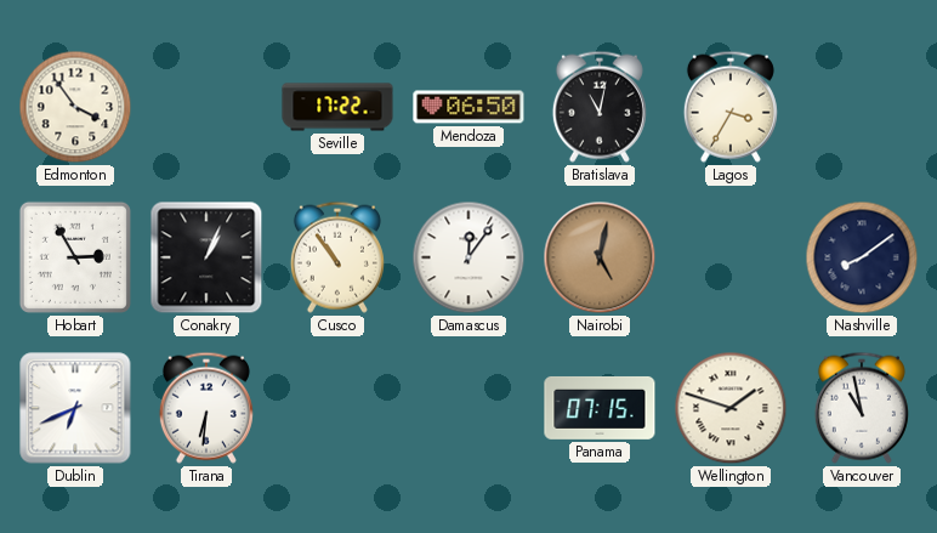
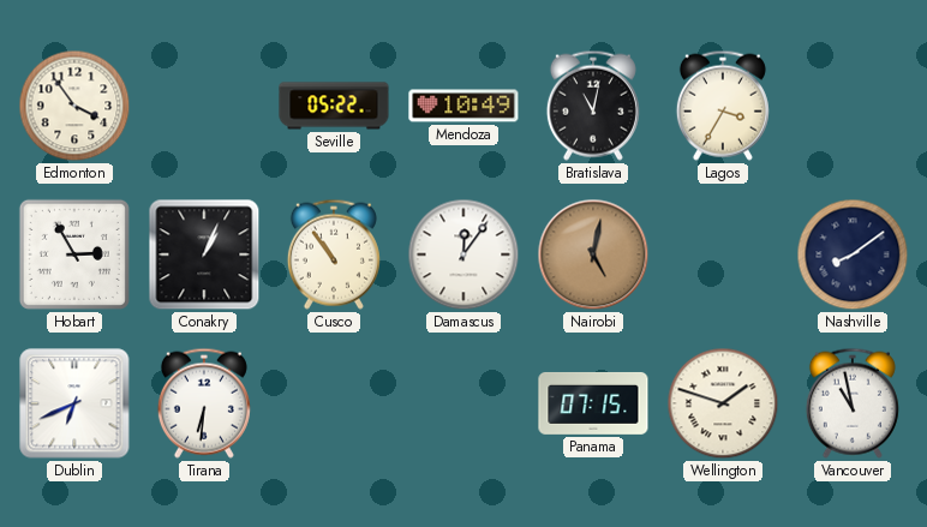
Seville: 17:22 -> 05:22
Mendoza: 06:50 -> 10:49
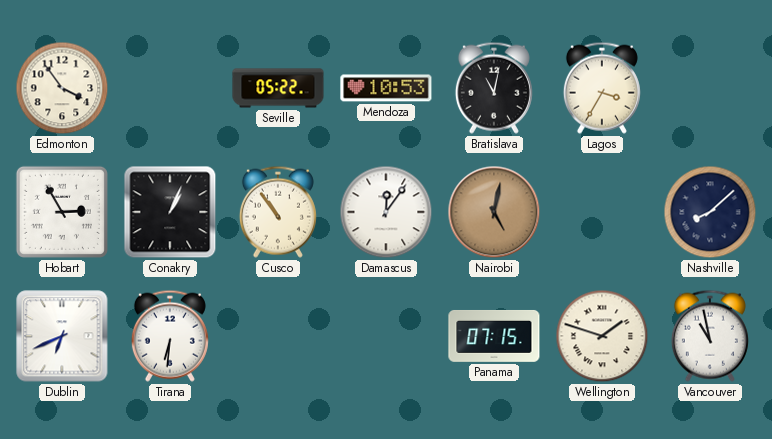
Mendoza: 10:49 -> 10:53
Nashville: 8:09 -> 8:08
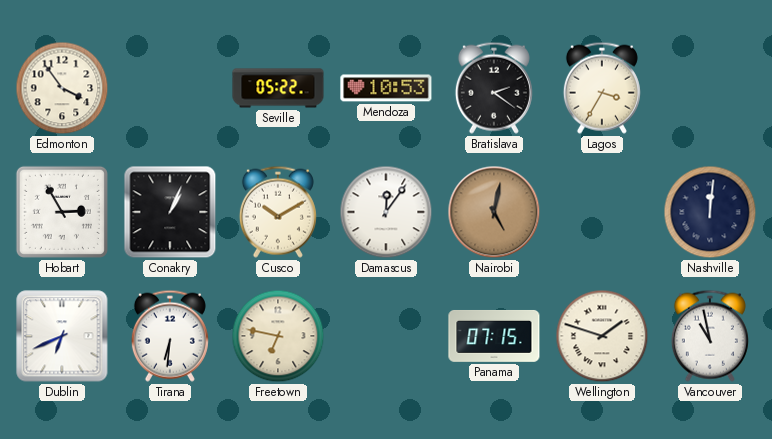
Bratislava: 11:02 -> 2:21
Cusco: 10:54 -> 10:10
Nashville: 8:08 -> 12:01
Freetown: none -> 6:47
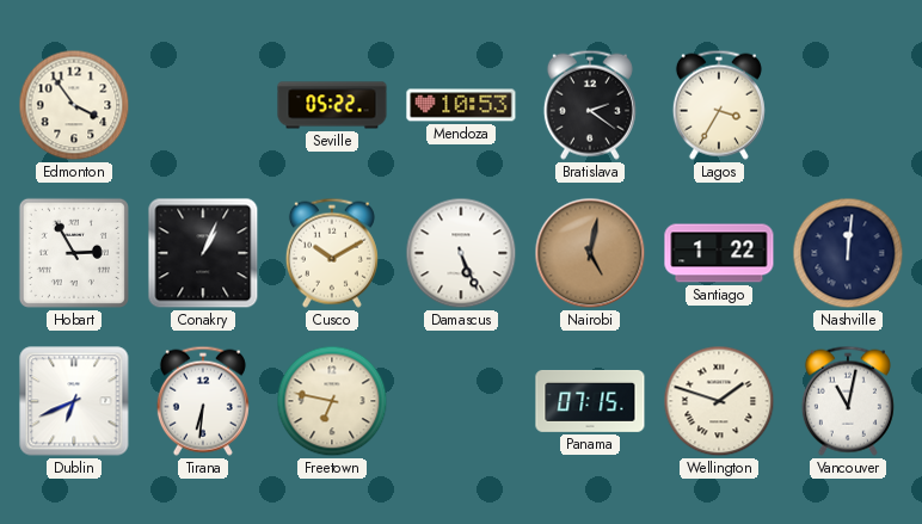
Damascus: 12:06 -> 5:26
Santiago: none -> 1:22
Vancouver: 10:58 -> 11:02
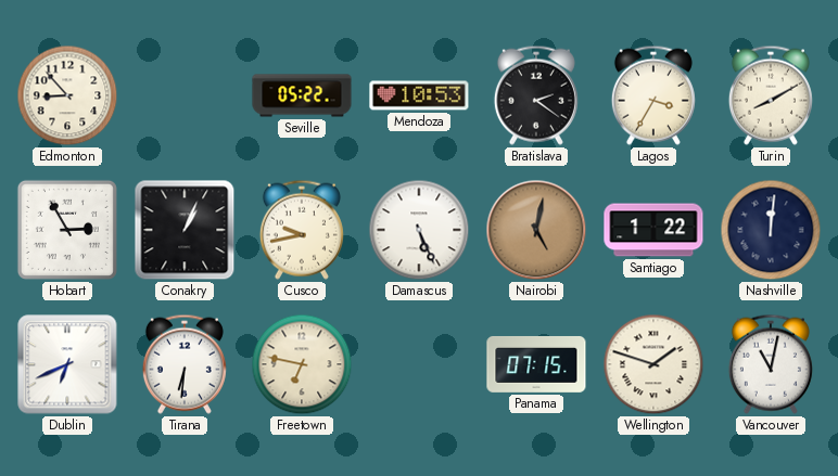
Edmonton: 3:54 -> 8:53
Turin: none -> 8:10
Cusco: 10:10 -> 9:43
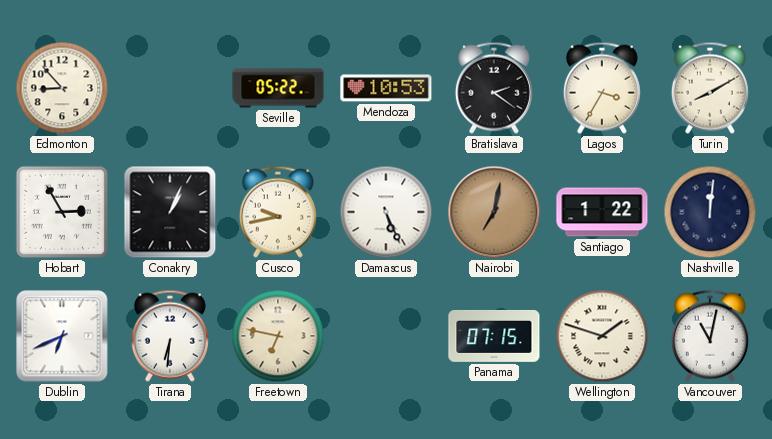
Nairobi: 5:02 -> 7:02
